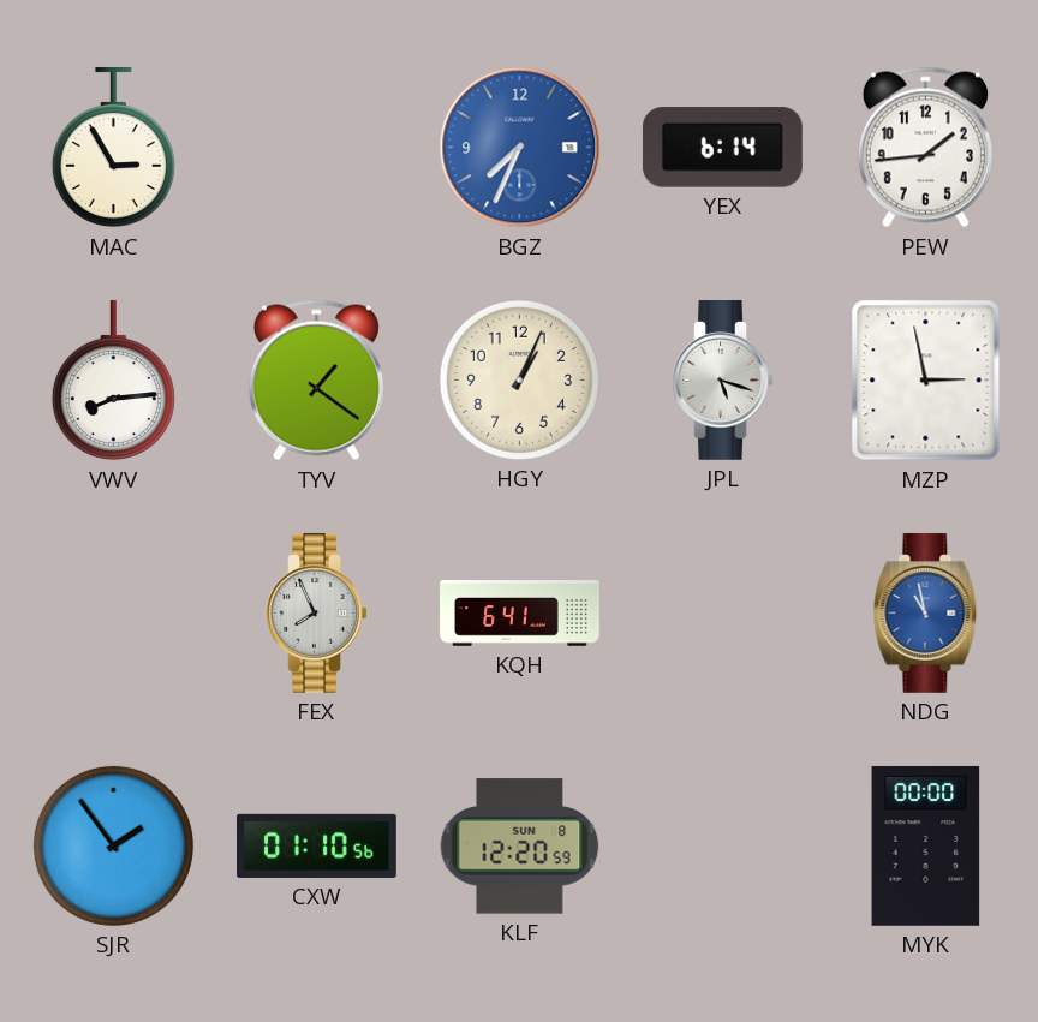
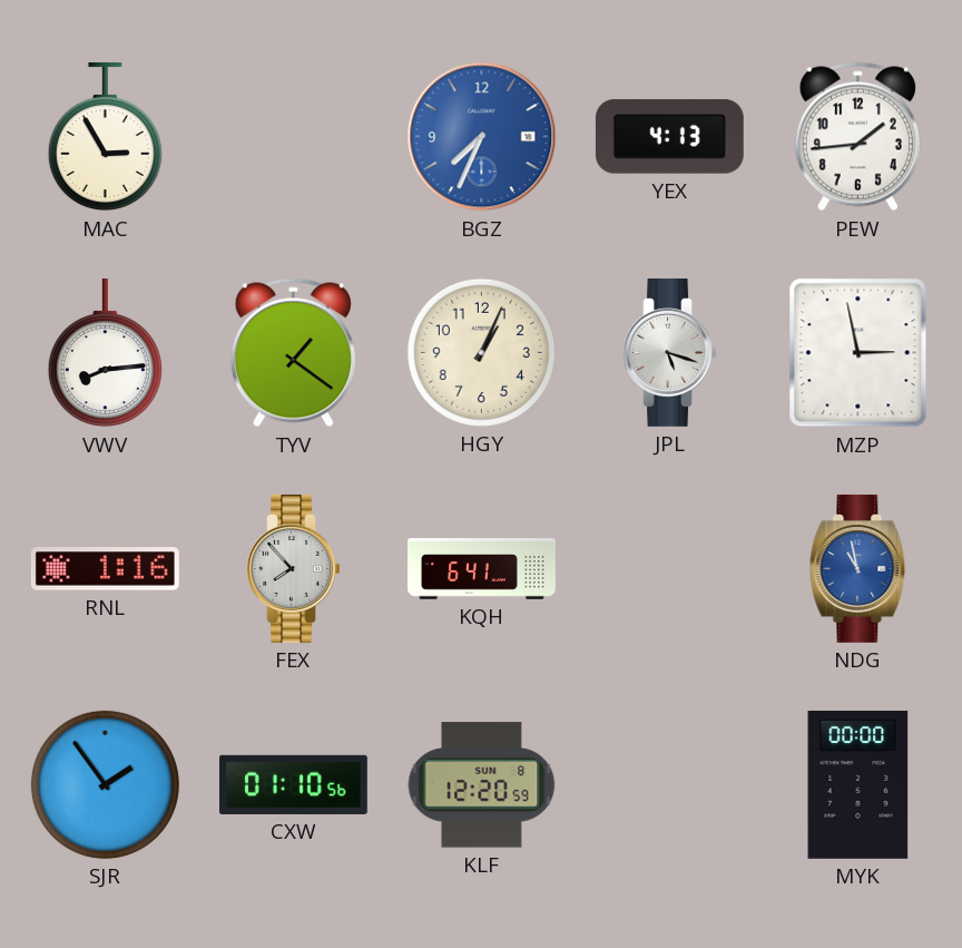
YEX: 6:14 -> 4:13
RNL: none -> 1:16
FEX: 7:56 -> 7:53
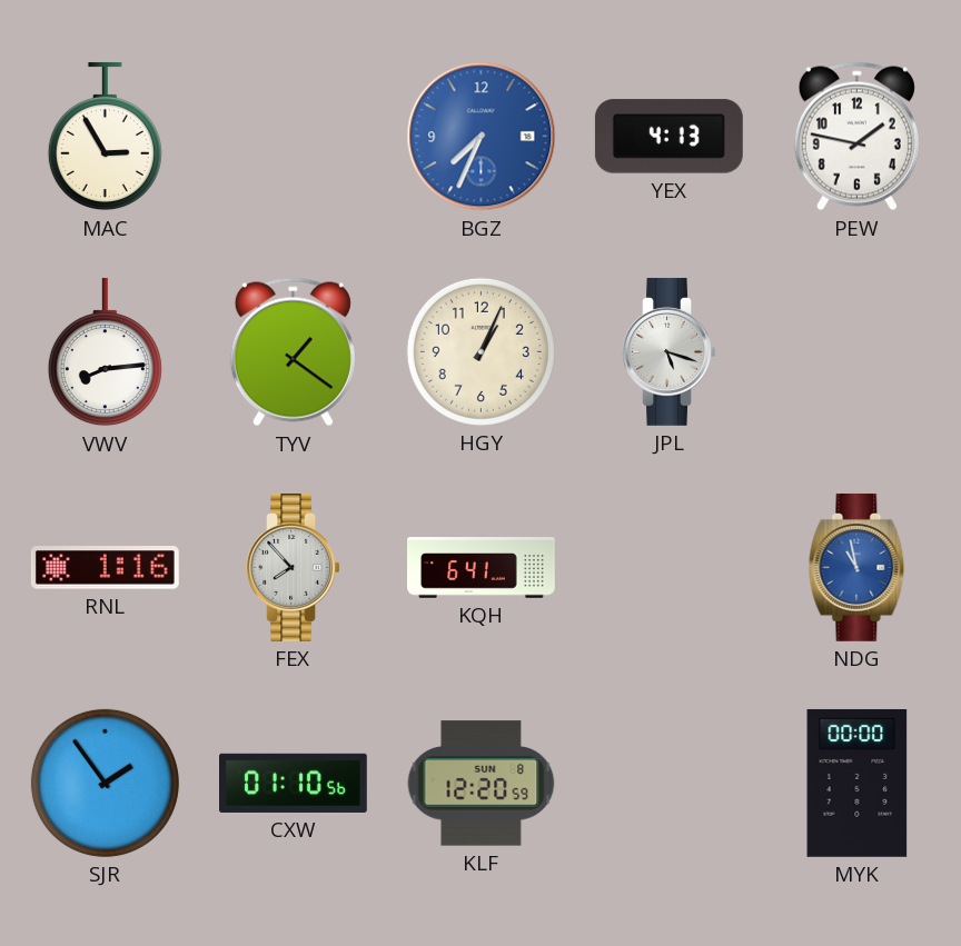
PEW: 1:44 -> 1:47
MZP: 2:58 -> none
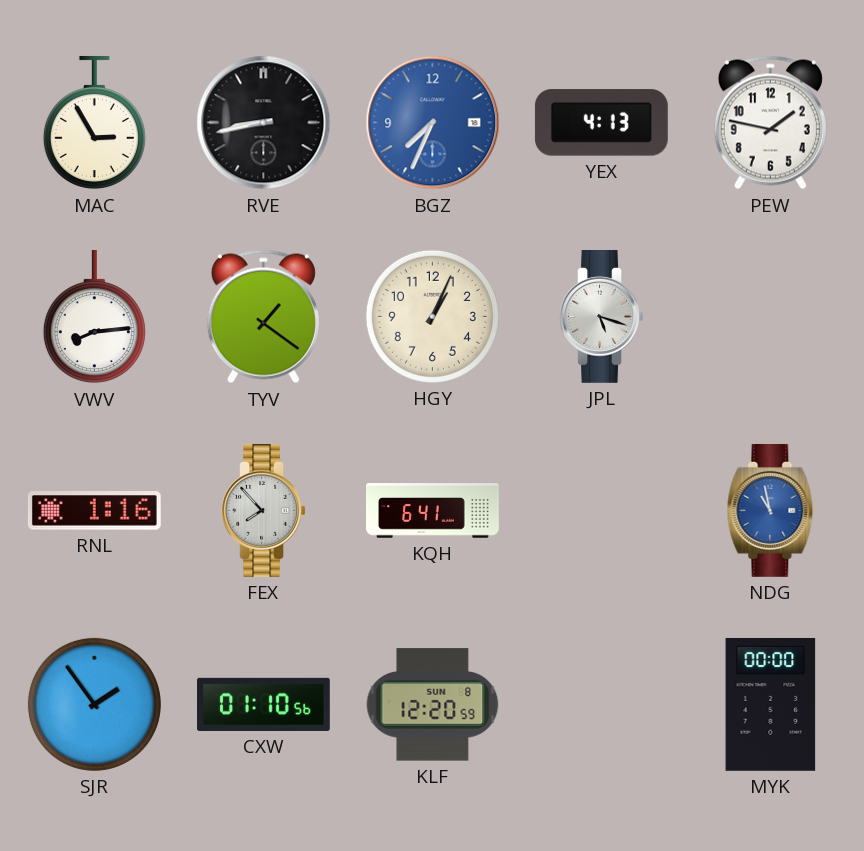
RVE: none -> 8:43
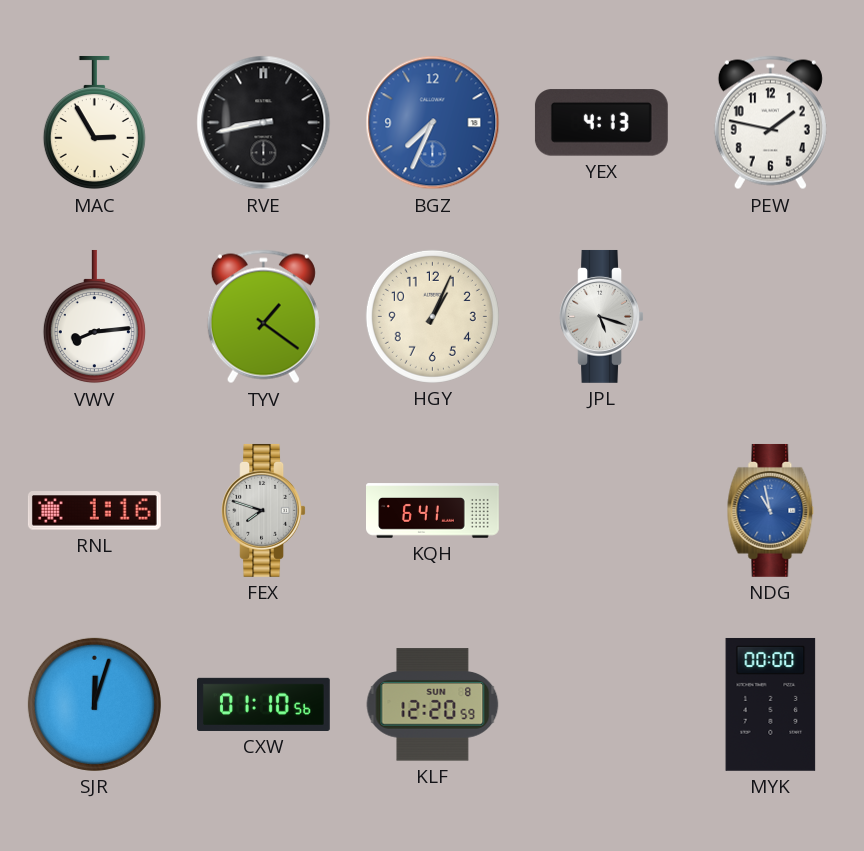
FEX: 7:53 -> 7:48
SJR: 1:54 -> 12:03
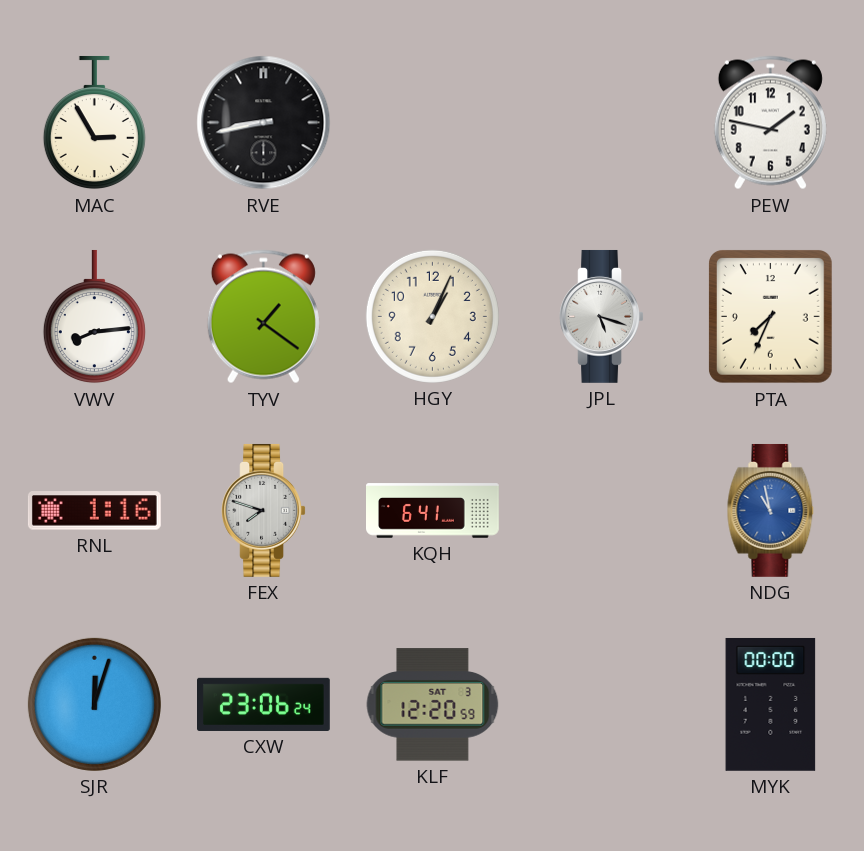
BGZ: 7:34 -> none
YEX: 4:13 -> none
PTA: none -> 7:34
CXW: 01:10 -> 23:06
KLF date: SUN 8 -> SAT 3
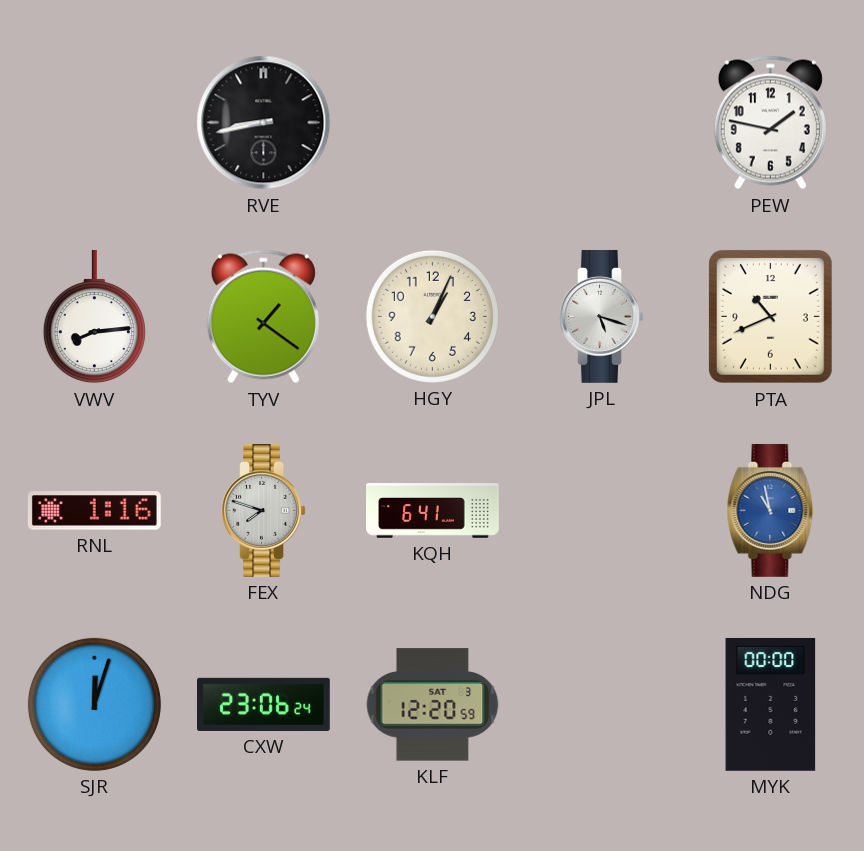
MAC: 2:55 -> none
PTA: 7:34 -> 10:41
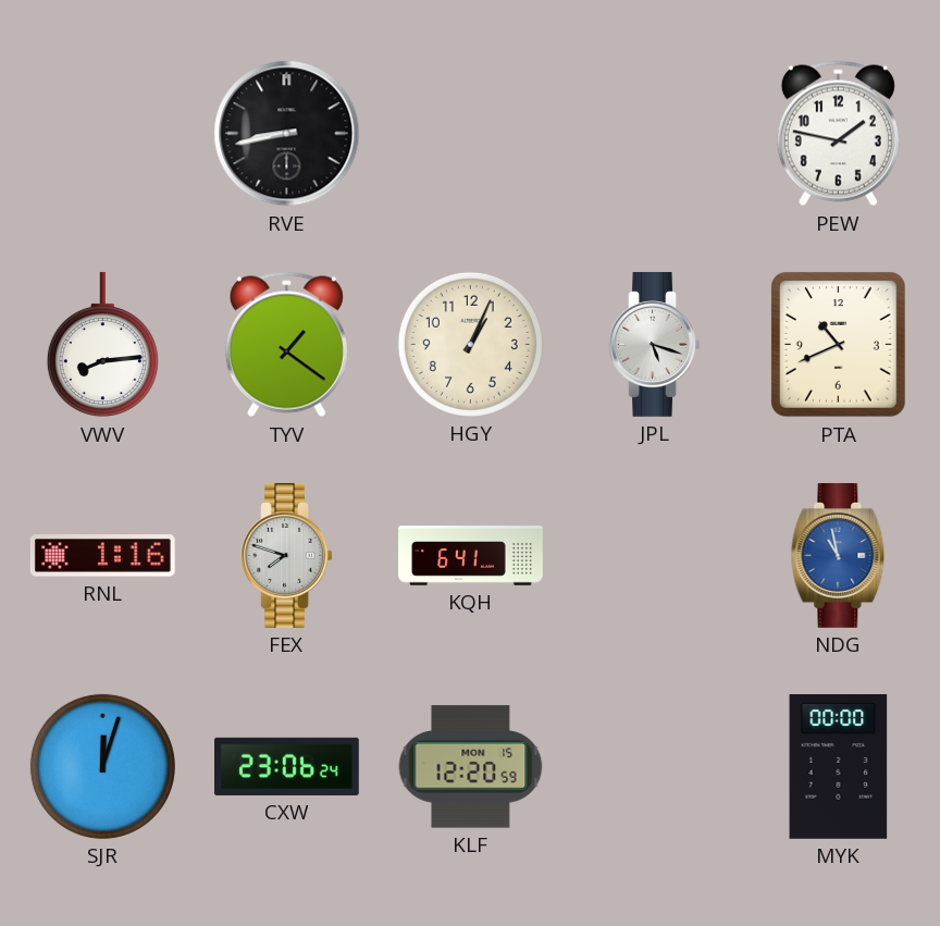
KLF date: SAT 3 -> MON 15
